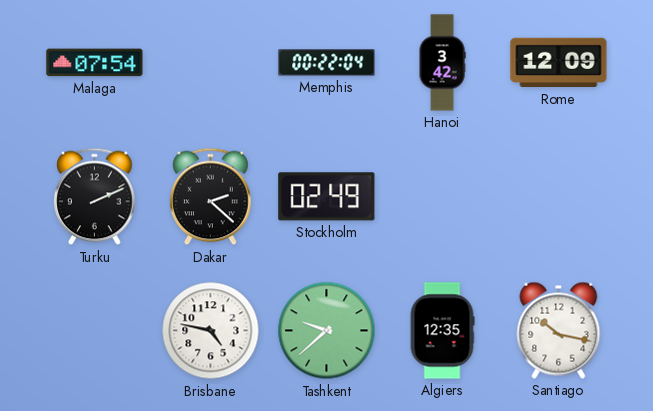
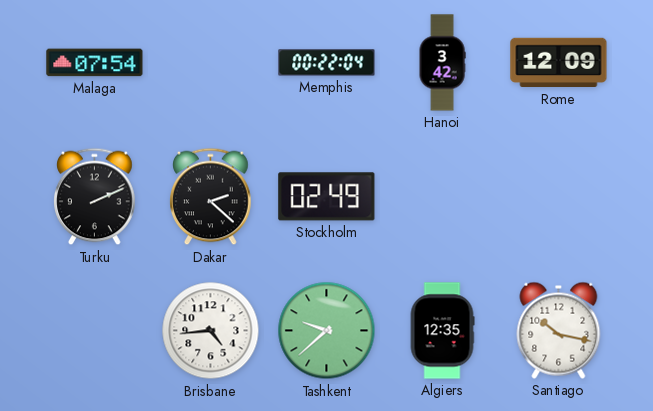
Brisbane: 4:47 -> 4:44
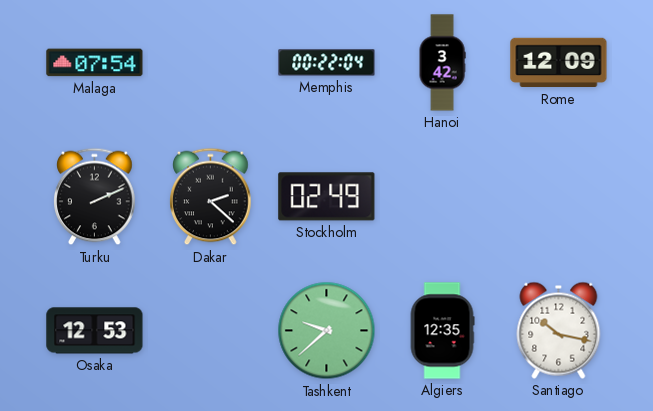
Osaka: none -> 12:53
Brisbane: 4:44 -> none
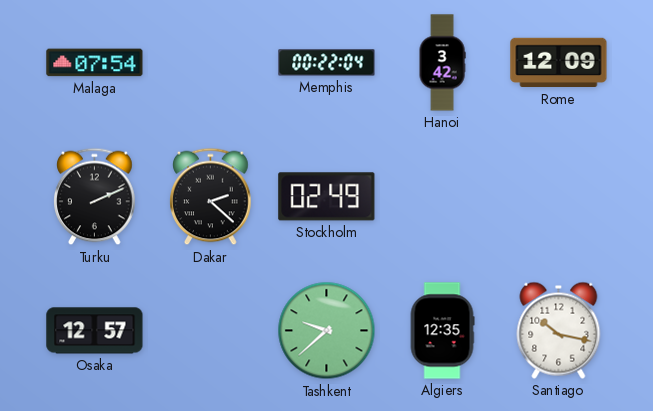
Osaka: 12:53 -> 12:57
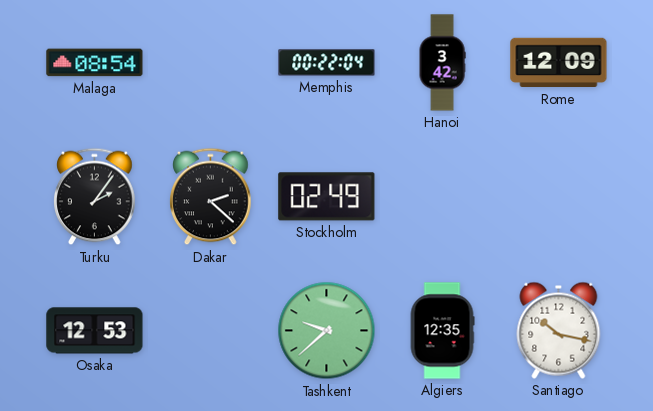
Malaga: 07:54 -> 08:54
Turku: 2:11 -> 2:06
Osaka: 12:57 -> 12:53
